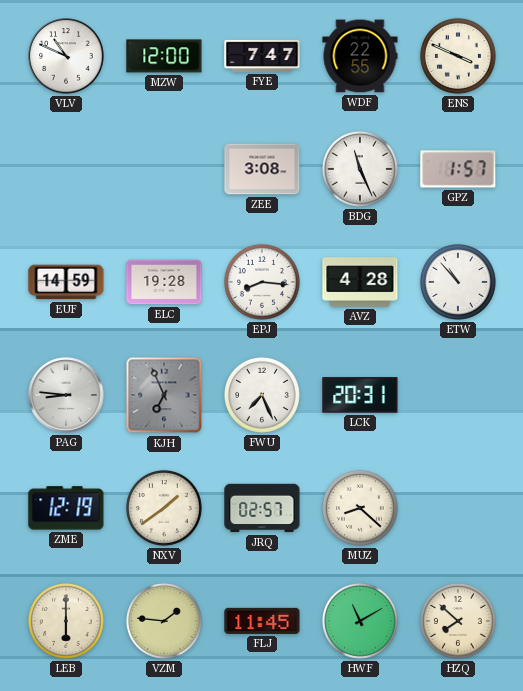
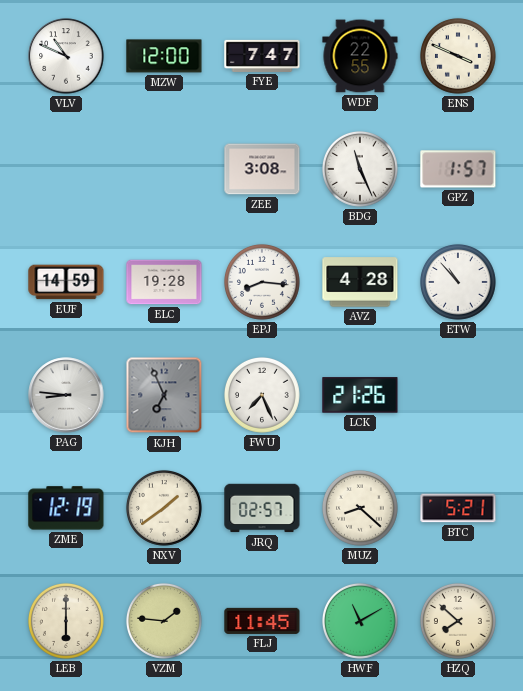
LCK: 20:31 -> 21:26
BTC: none -> 5:21
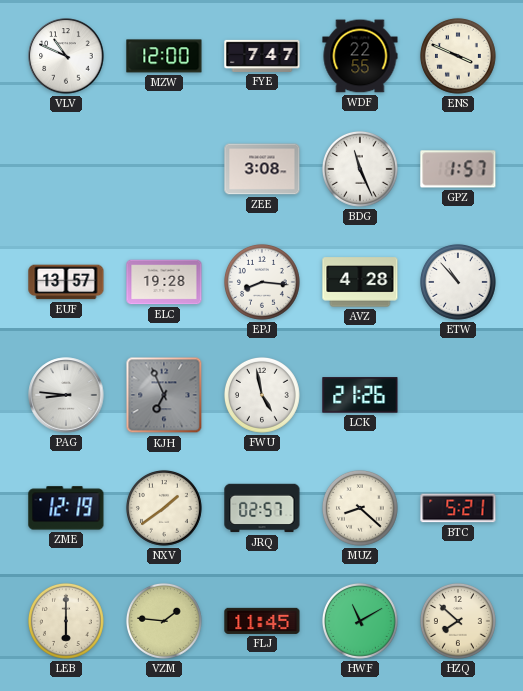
EUF: 14:59 -> 13:57
FWU: 7:26 -> 4:58
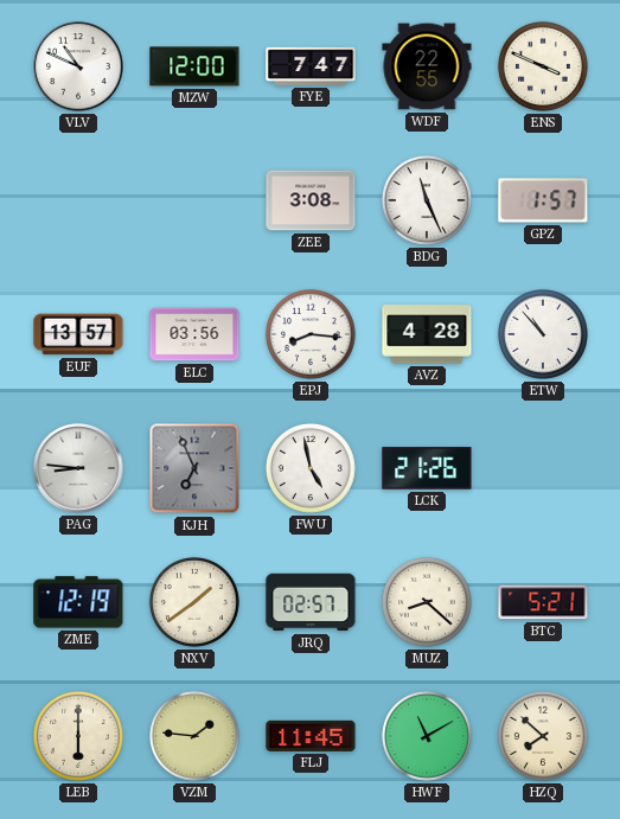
ELC: 19:28 -> 03:56
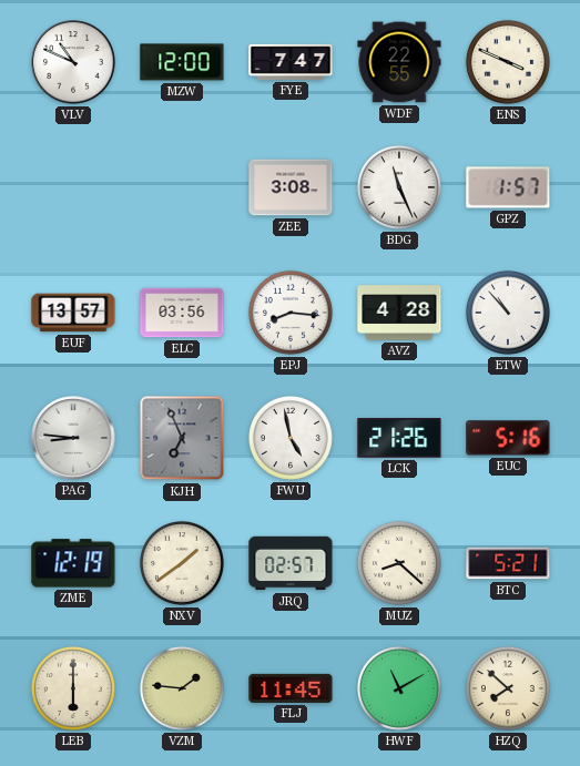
EUC: none -> 5:16
